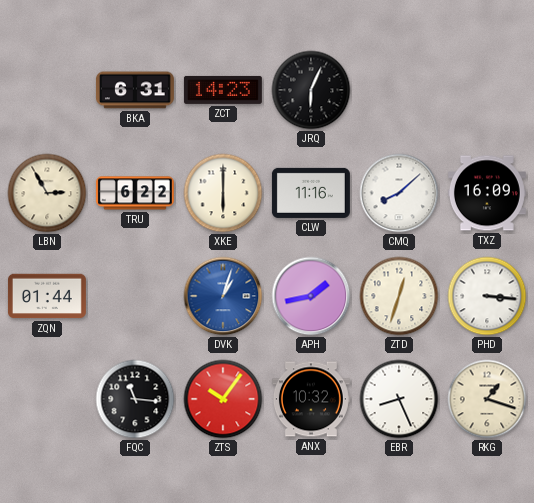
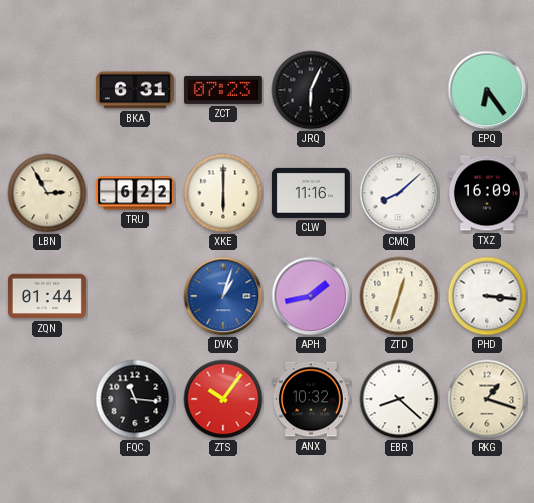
ZCT: 14:23 -> 07:23
EPQ: none -> 6:24
EBR: 8:26 -> 8:22
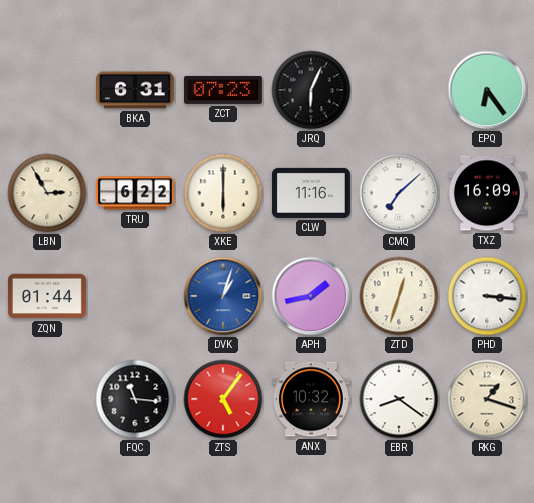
CMQ: 8:08 -> 7:08
ZTS: 10:06 -> 5:06
EBR: 8:22 -> 8:21
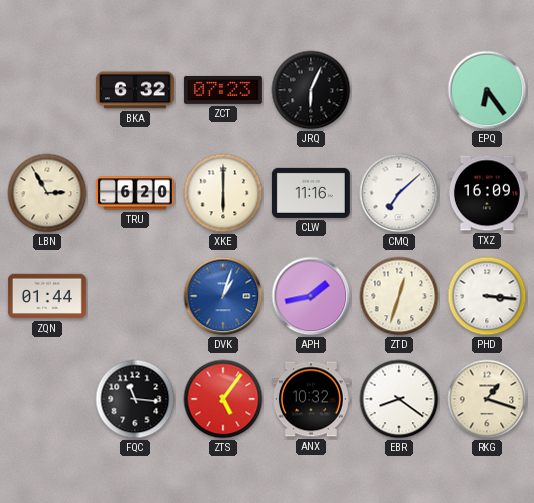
BKA: 6:31 -> 6:32
TRU: 6:22 -> 6:20
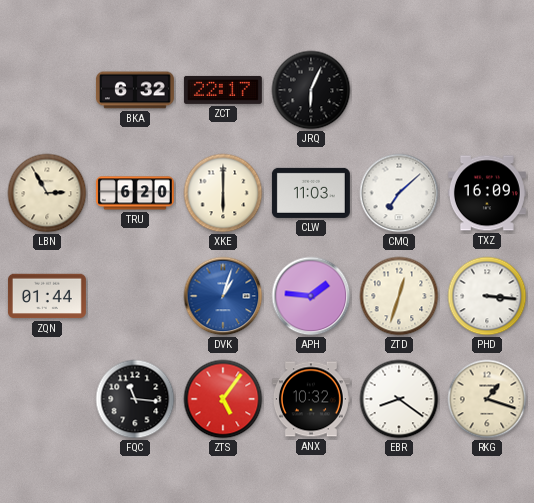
ZCT: 07:23 -> 22:17
EPQ: 6:24 -> none
CLW: 11:16 -> 11:03
APH: 1:43 -> 1:46
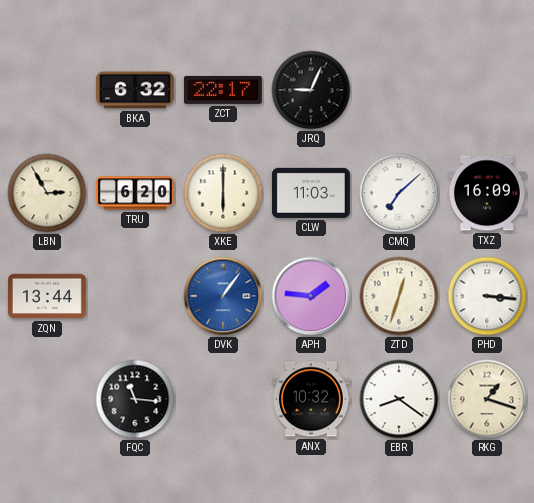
JRQ: 6:04 -> 9:04
ZQN: 01:44 -> 13:44
DVK: 1:03 -> 1:06
ZTS: 5:06 -> none
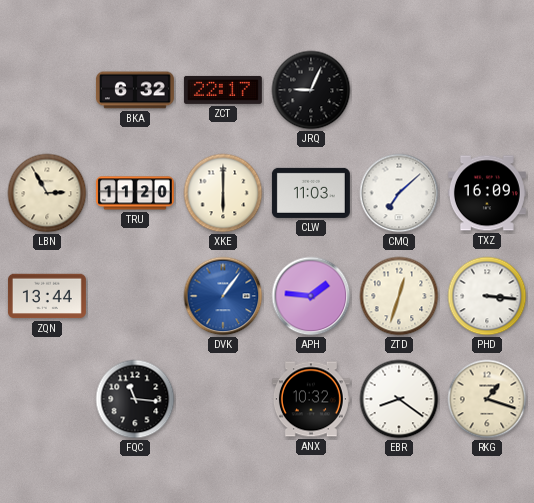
TRU: 6:20 -> 11:20
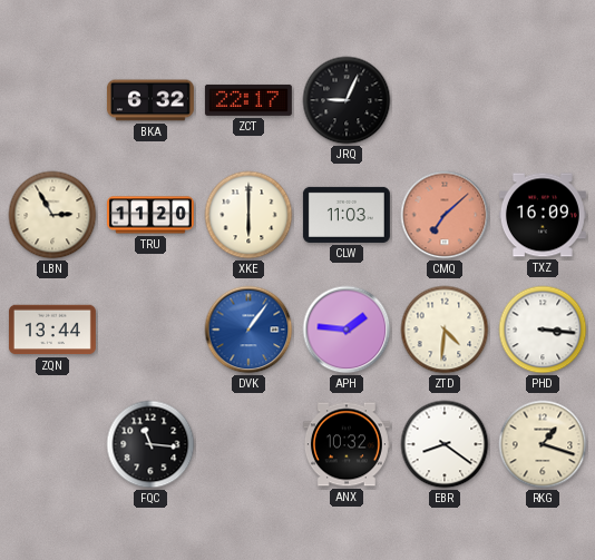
CMQ dial: white -> salmon
ZTD: 12:33 -> 4:31
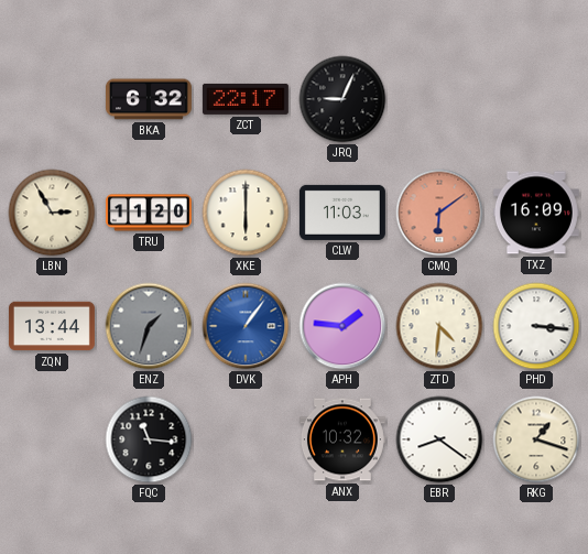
CMQ: 7:08 -> 6:09
ENZ: none -> 1:33
